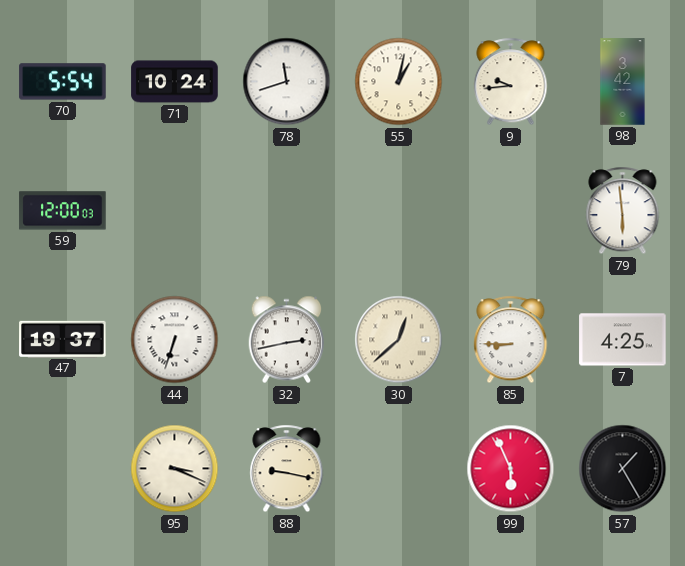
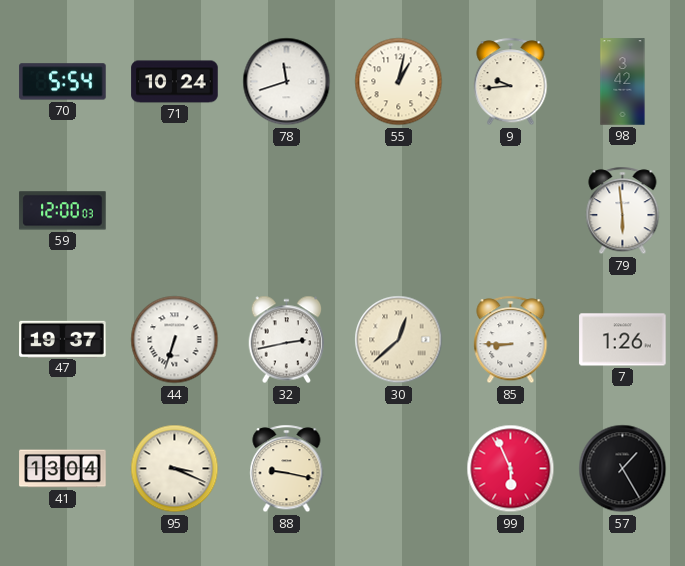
7: 4:25 -> 1:26
41: none -> 13:04
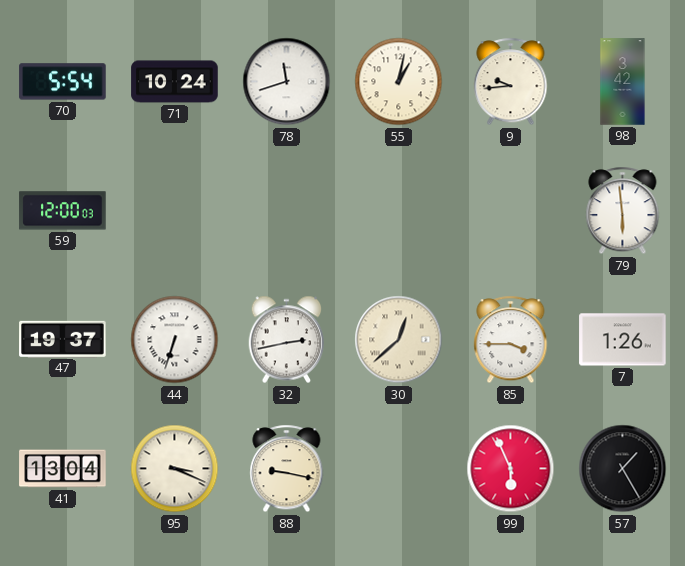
85: 8:45 -> 3:45
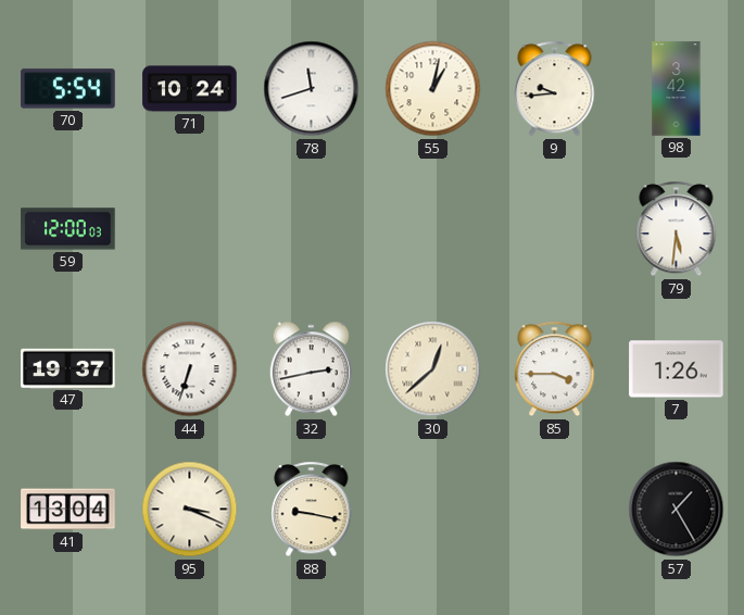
79: 5:59 -> 5:31
99: 5:56 -> none
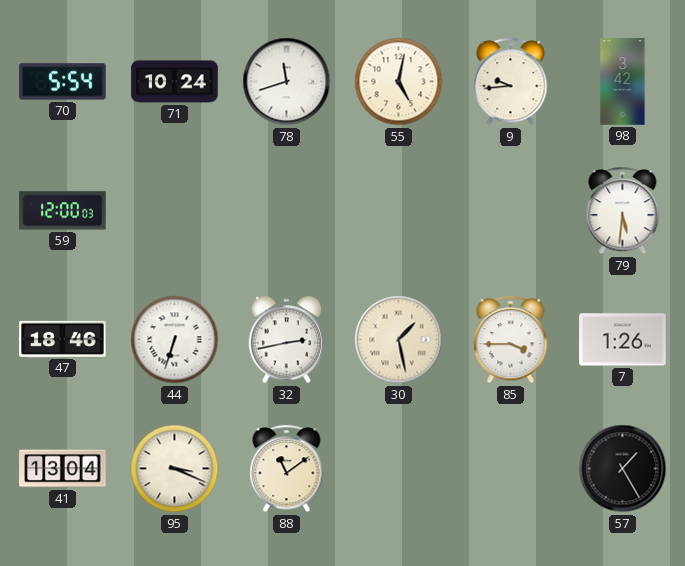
55: 1:02 -> 5:02
47: 19:37 -> 18:46
30: 12:38 -> 1:28
88: 9:17 -> 11:09
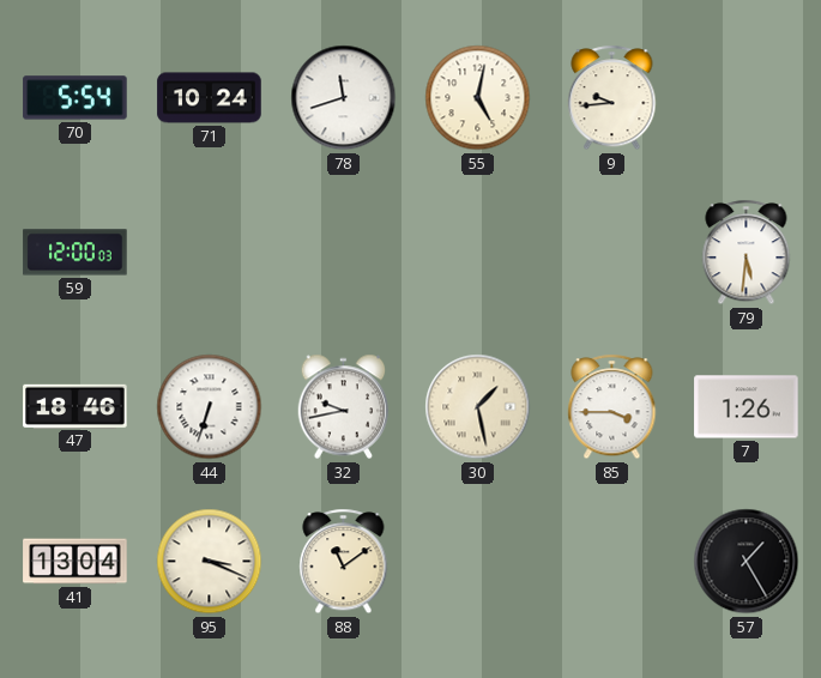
98: 3:42 -> none
32: 2:43 -> 9:43
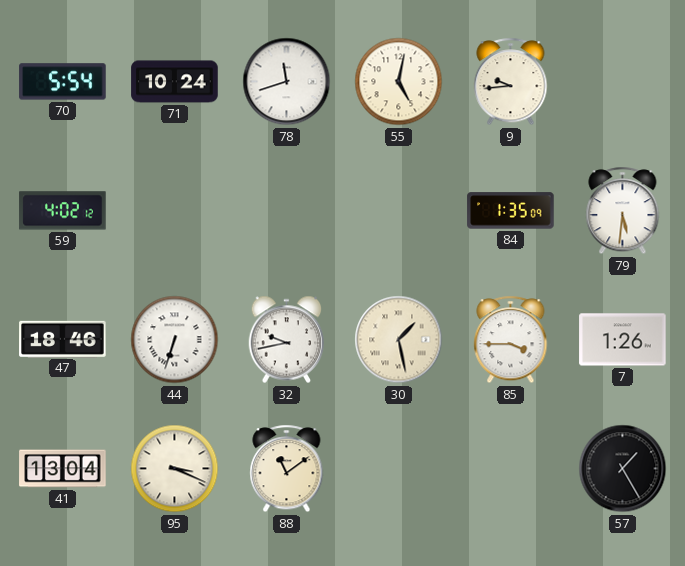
59: 12:00 -> 4:02
84: none -> 1:35
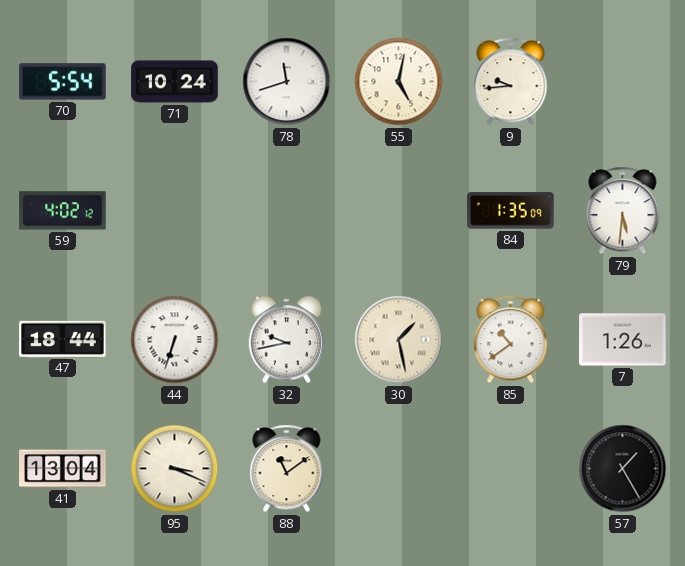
47: 18:46 -> 18:44
85: 3:45 -> 10:39
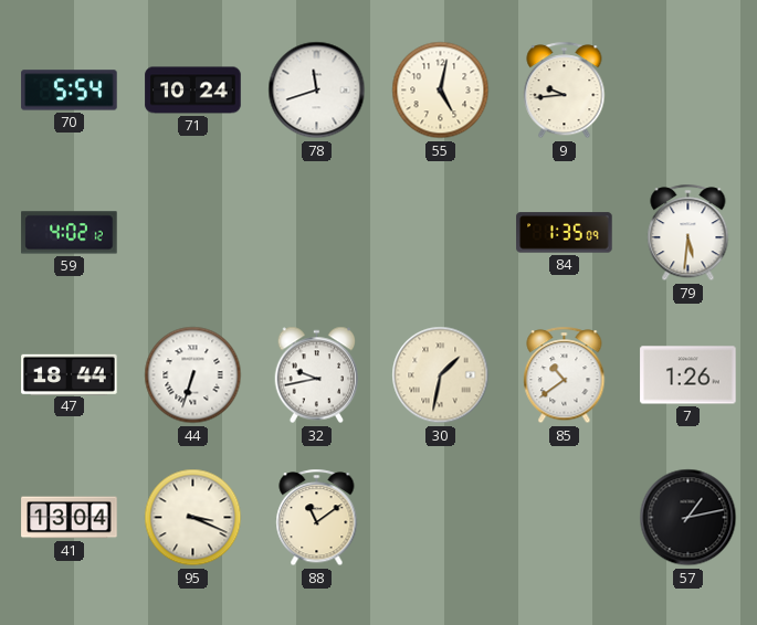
30: 1:28 -> 1:32
57: 1:25 -> 1:13
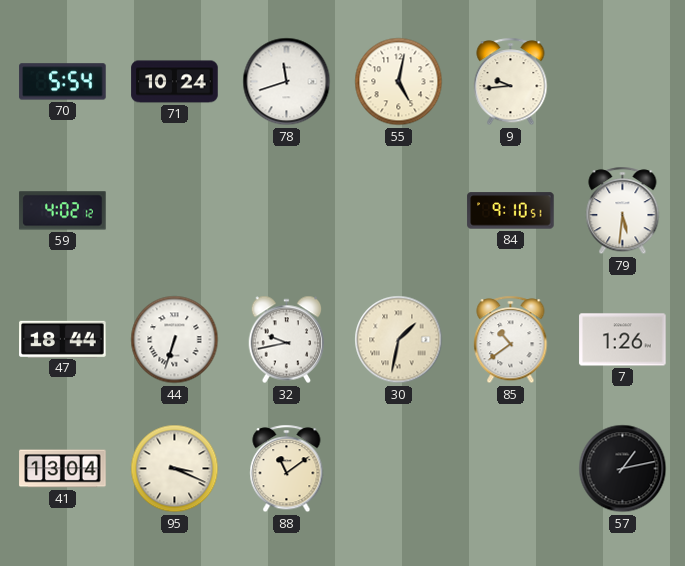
84: 1:35 -> 9:10
